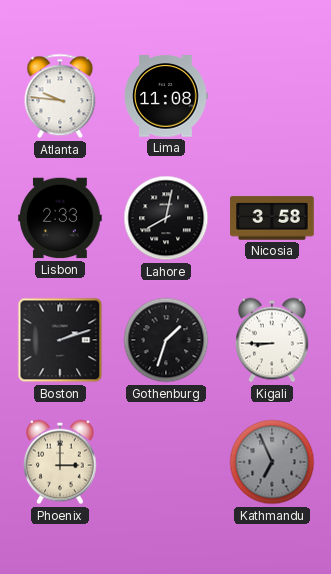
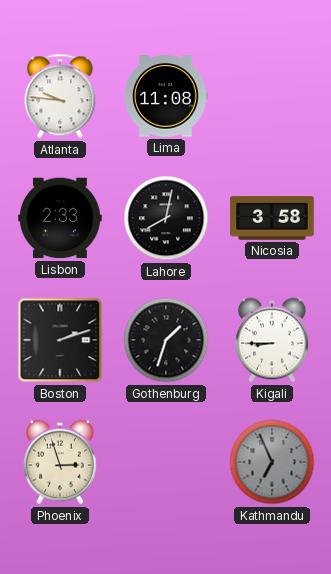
Phoenix: 3:00 -> 2:57
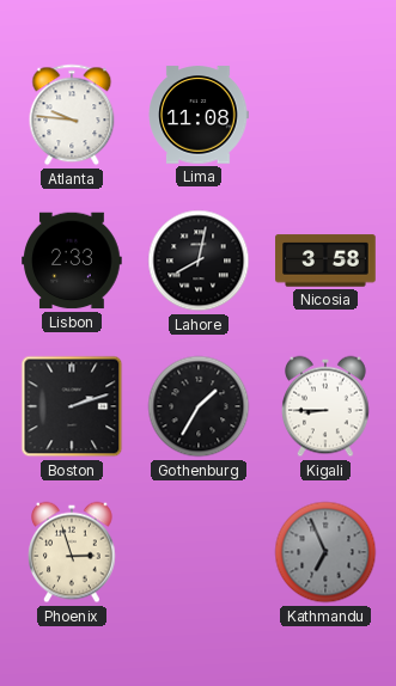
Gothenburg: 1:33 -> 1:35
